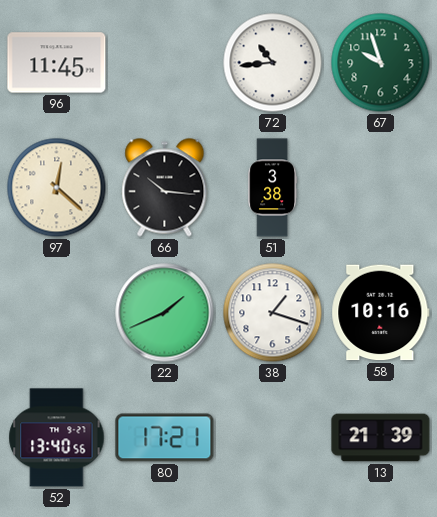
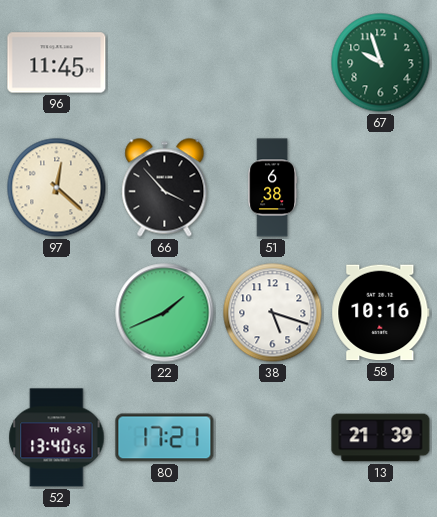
72: 10:44 -> none
66: 10:16 -> 3:53
51: 3:38 -> 6:38
38: 1:18 -> 5:18
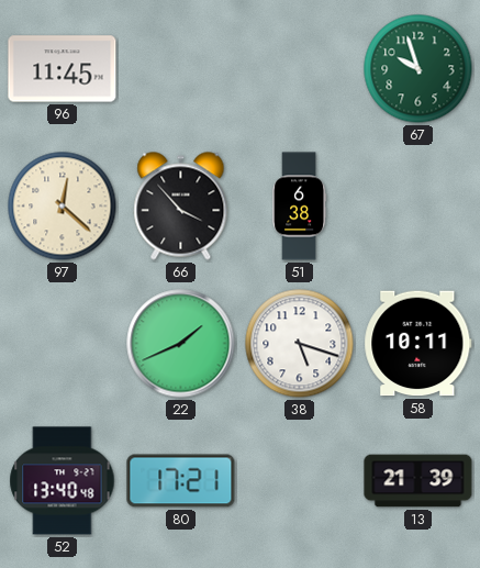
58: 10:16 -> 10:11
52: 13:40:56 -> 13:40:48
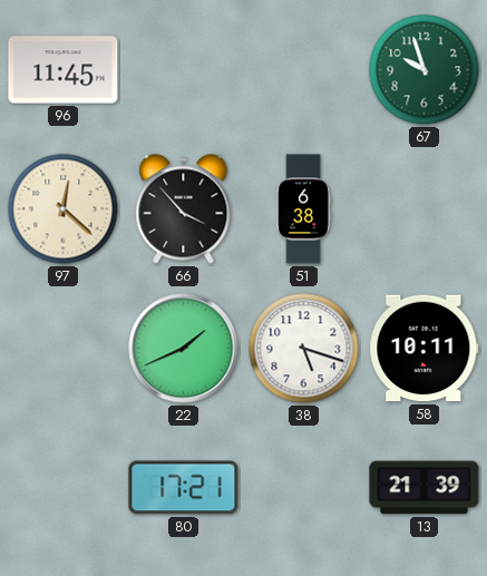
52: 13:40 -> none
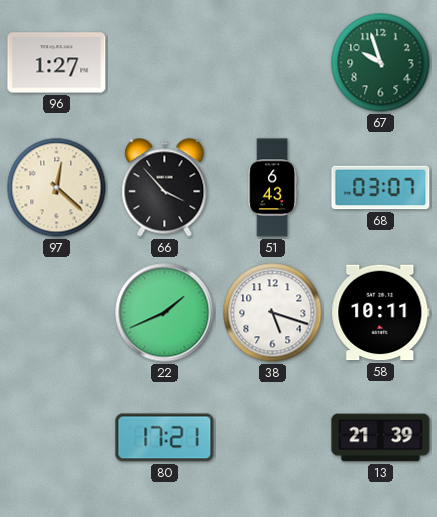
96: 11:45 -> 1:27
51: 6:38 -> 6:43
68: none -> 03:07
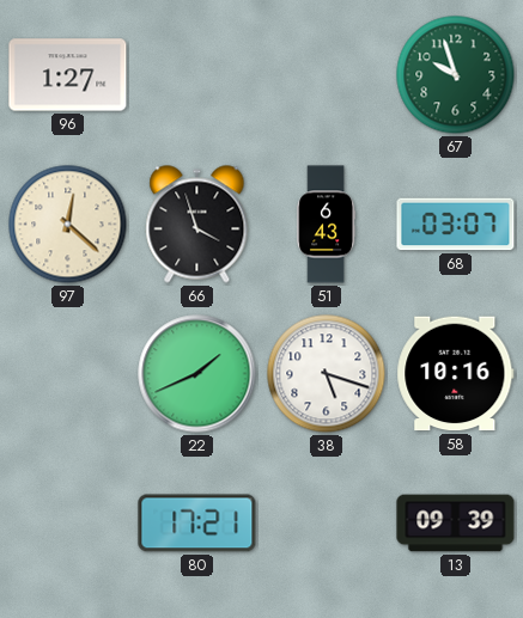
66: 3:53 -> 3:57
58: 10:11 -> 10:16
13: 21:39 -> 09:39
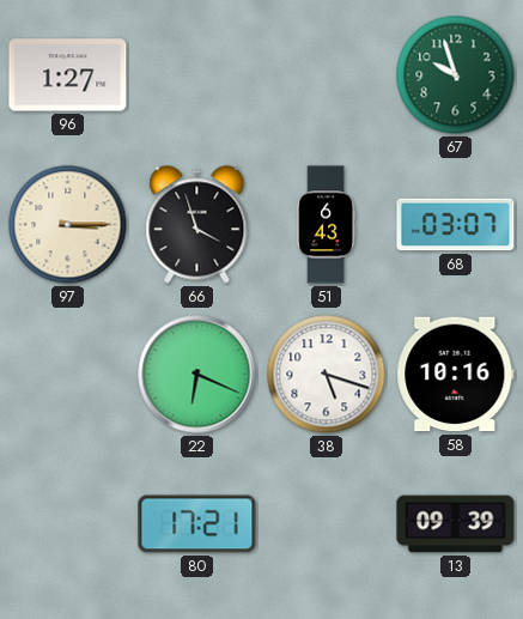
97: 12:22 -> 3:15
22: 1:41 -> 6:19
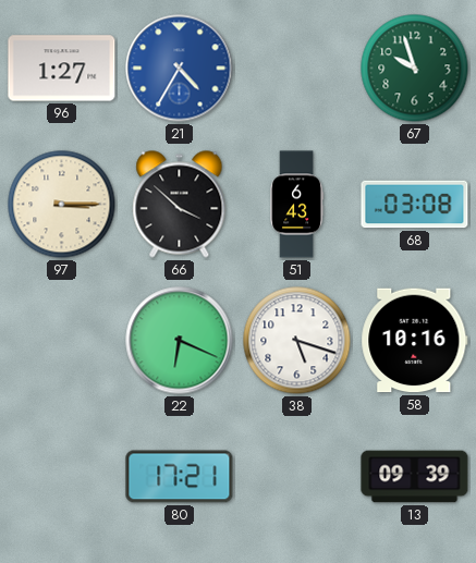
21: none -> 4:35
66: 3:57 -> 3:52
68: 03:07 -> 03:08
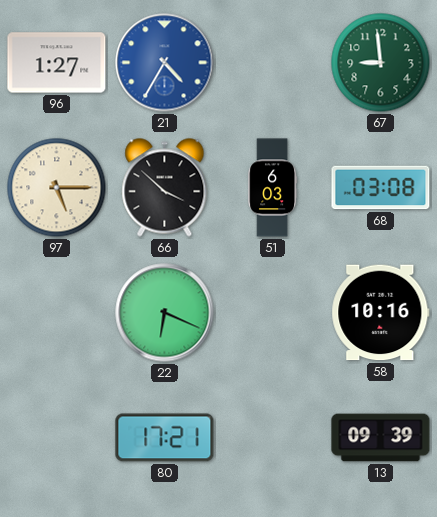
67: 9:57 -> 8:59
97: 3:15 -> 5:15
51: 6:43 -> 6:03
38: 5:18 -> none
